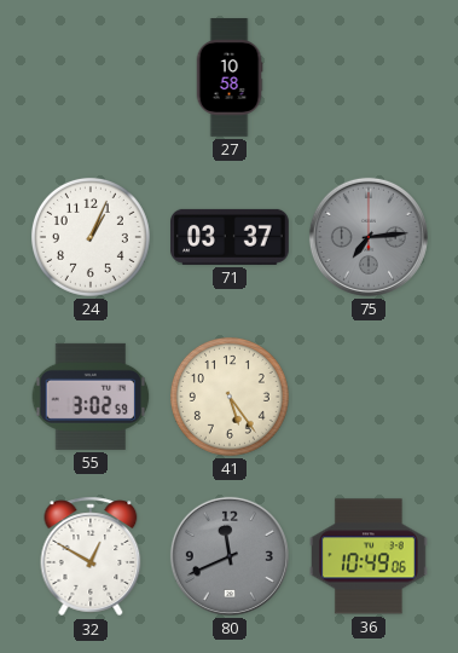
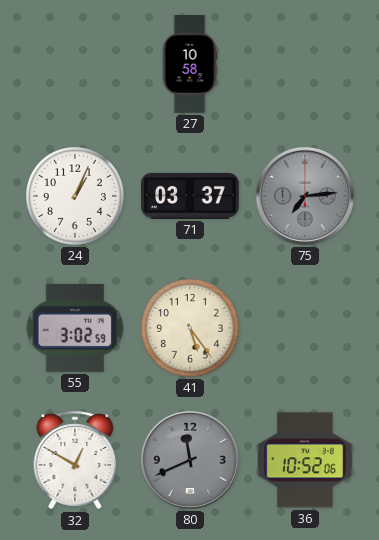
36: 10:49 -> 10:52
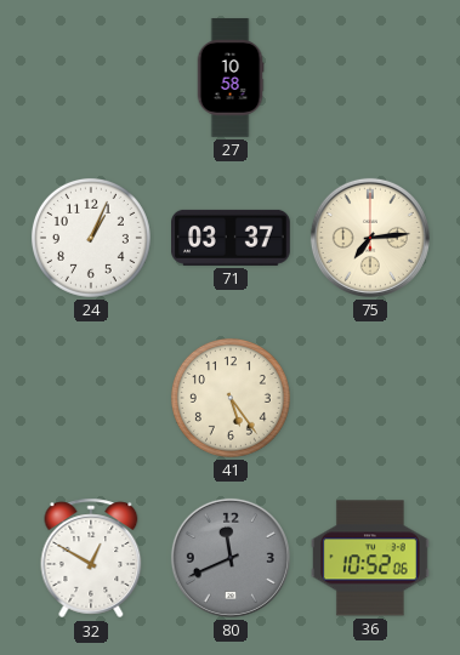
75 dial: grey -> cream
55: 3:02 -> none
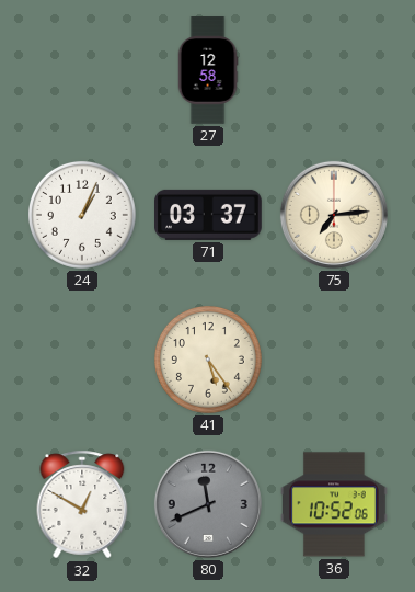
27: 10:58 -> 12:58
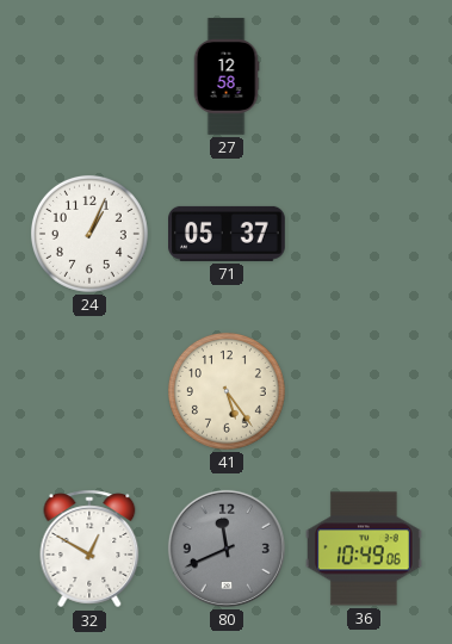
71: 03:37 -> 05:37
75: 7:14 -> none
36: 10:52 -> 10:49
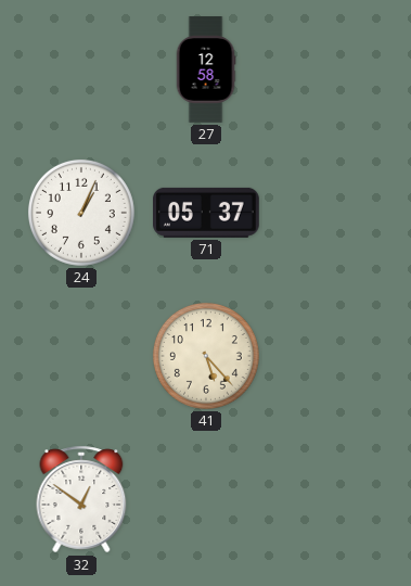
41: 5:24 -> 5:23
32: 12:50 -> 12:51
80: 11:41 -> none
36: 10:49 -> none
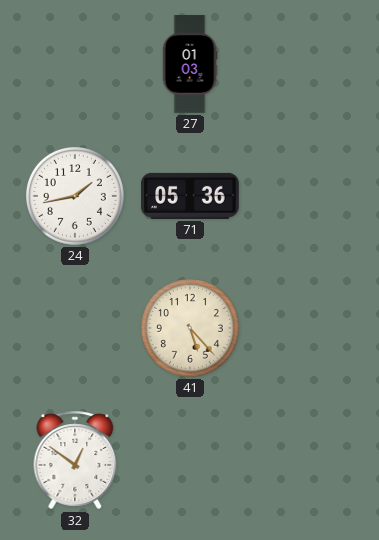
27: 12:58 -> 01:03
24: 1:04 -> 1:43
71: 05:37 -> 05:36
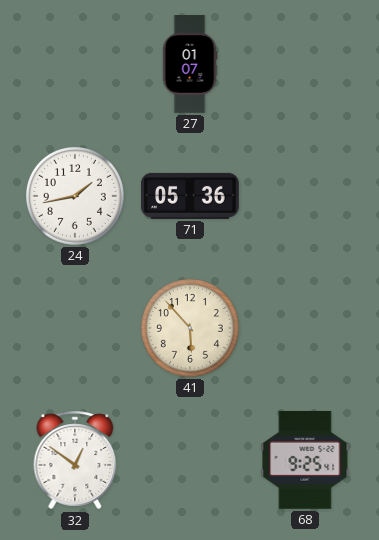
27: 01:03 -> 01:07
41: 5:23 -> 5:53
68: none -> 9:25
